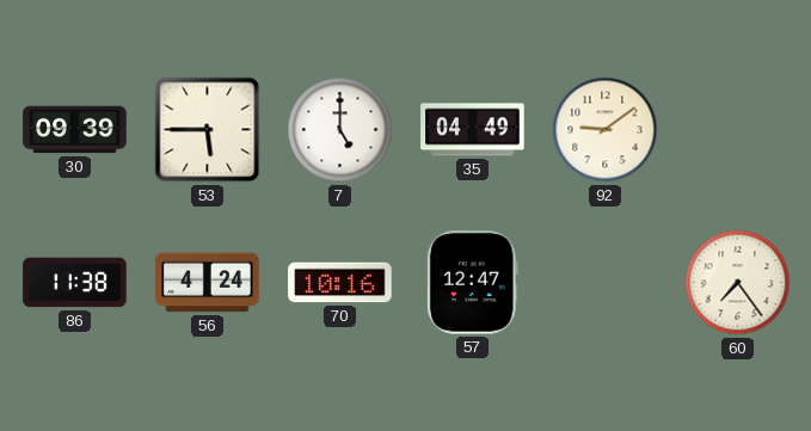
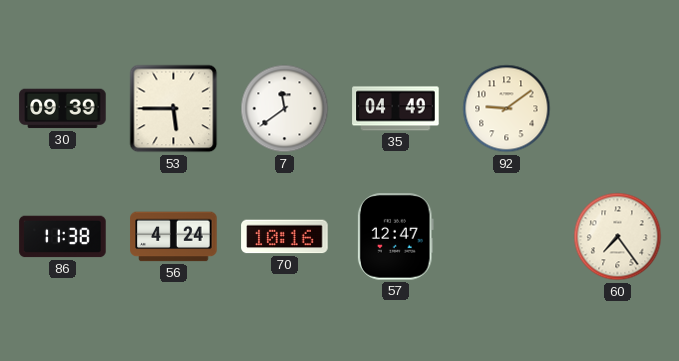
7: 5:00 -> 11:39
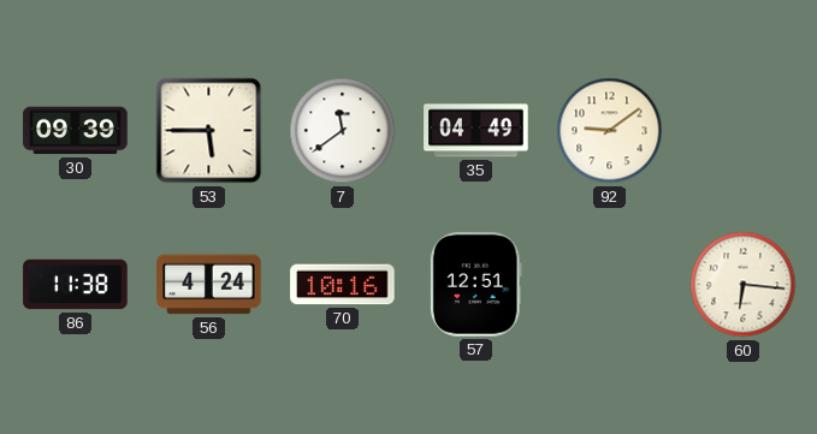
57: 12:47 -> 12:51
60: 7:24 -> 6:16
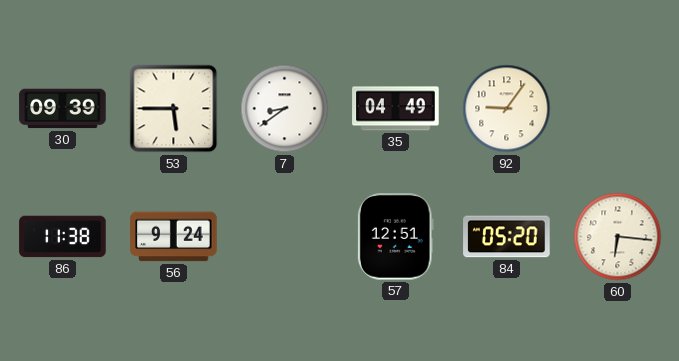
7: 11:39 -> 8:39
92: 9:09 -> 9:06
56: 4:24 -> 9:24
70: 10:16 -> none
84: none -> 05:20
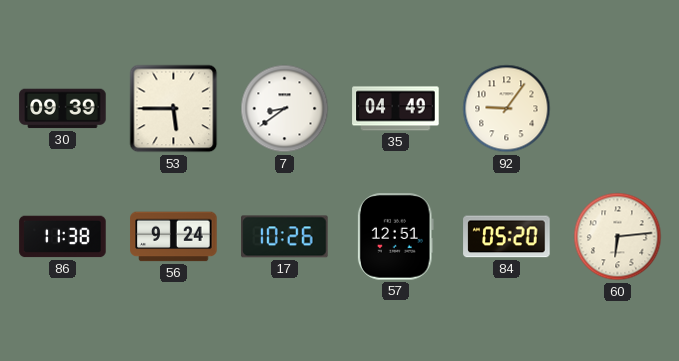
17: none -> 10:26
60: 6:16 -> 6:14
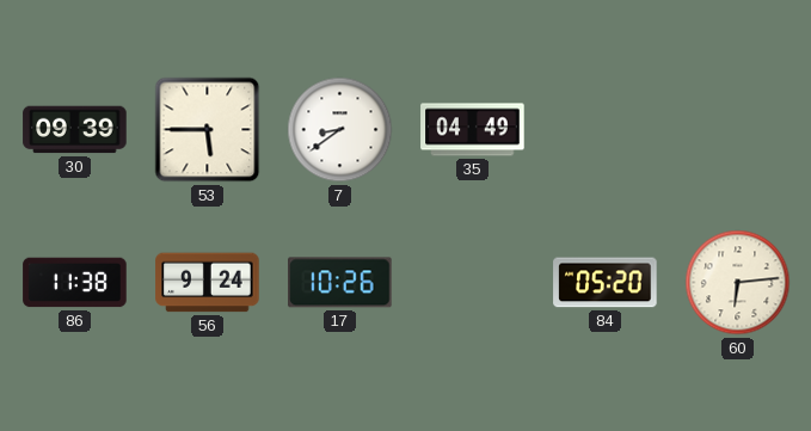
92: 9:06 -> none
57: 12:51 -> none
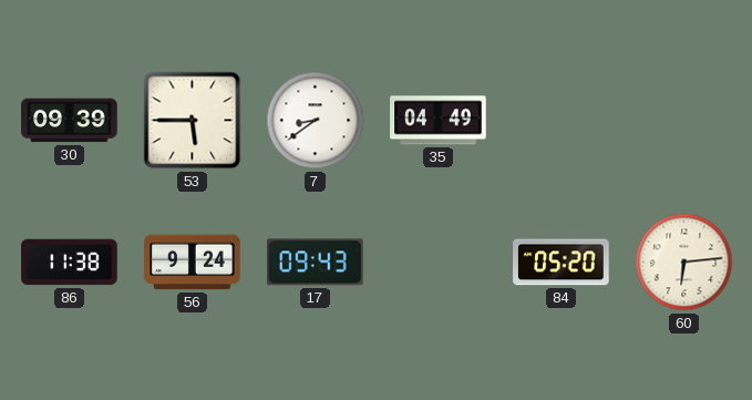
17: 10:26 -> 09:43
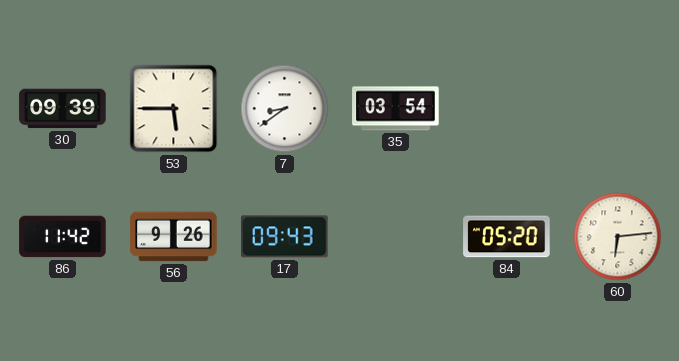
35: 04:49 -> 03:54
86: 11:38 -> 11:42
56: 9:24 -> 9:26
